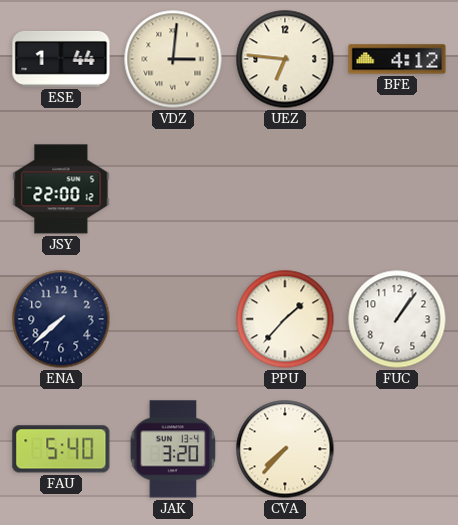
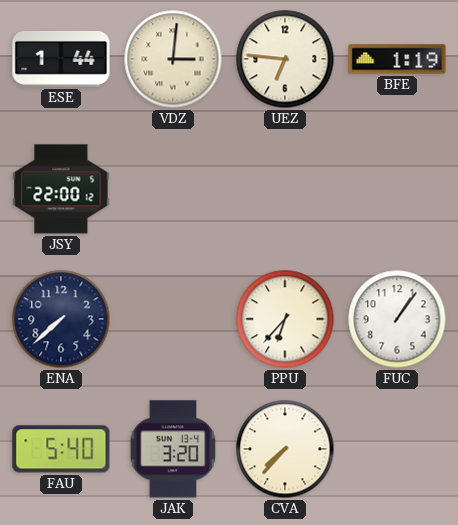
BFE: 4:12 -> 1:19
PPU: 1:37 -> 6:37
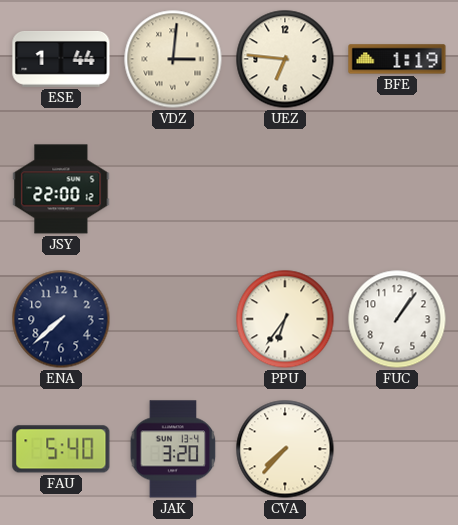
PPU: 6:37 -> 6:36
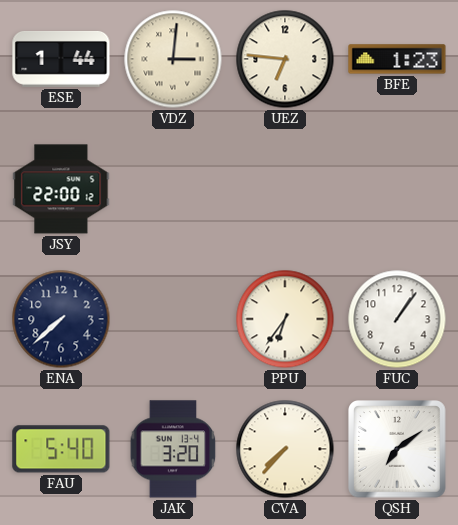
BFE: 1:19 -> 1:23
QSH: none -> 7:09
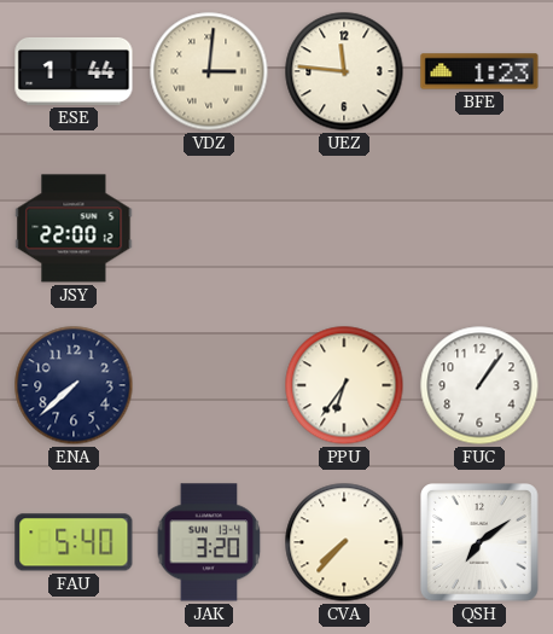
UEZ: 6:46 -> 11:46
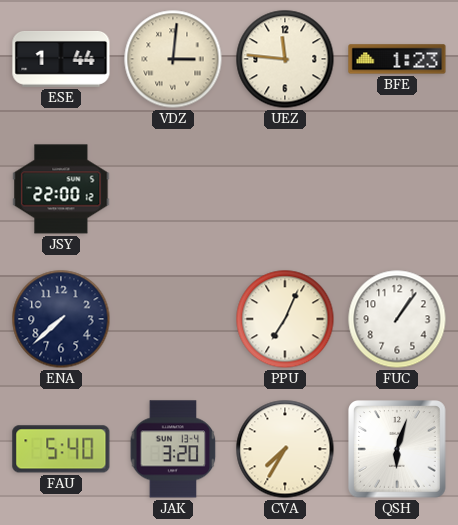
PPU: 6:36 -> 7:04
CVA: 7:37 -> 7:35
QSH: 7:09 -> 6:03
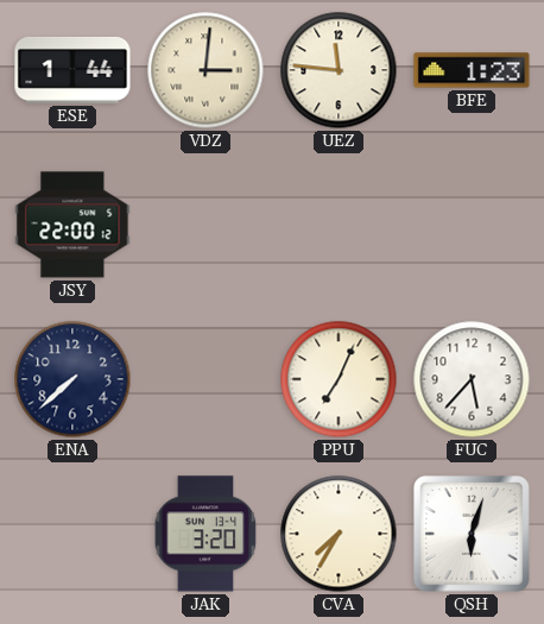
FUC: 1:06 -> 5:37
FAU: 5:40 -> none
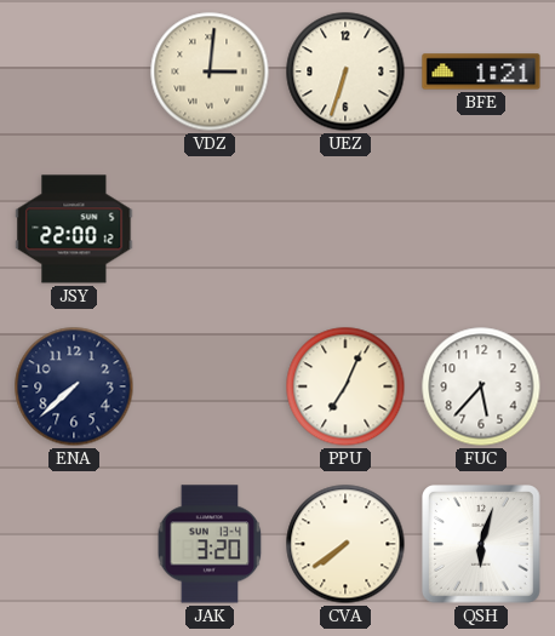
ESE: 1:44 -> none
UEZ: 11:46 -> 6:33
BFE: 1:23 -> 1:21
CVA: 7:35 -> 7:39
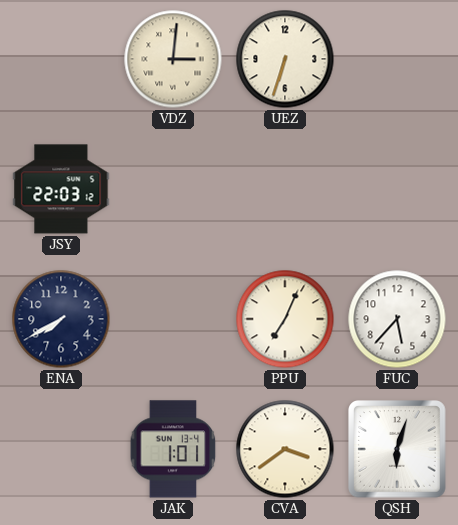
BFE: 1:21 -> none
JSY: 22:00 -> 22:03
ENA: 7:38 -> 7:40
JAK: 3:20 -> 1:01
CVA: 7:39 -> 3:39
